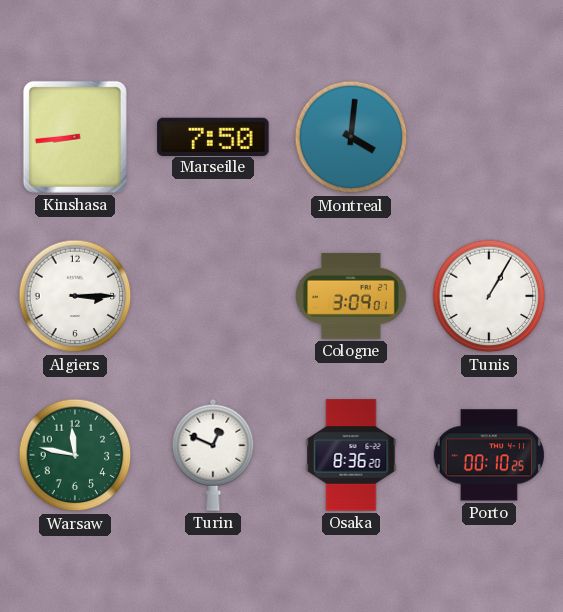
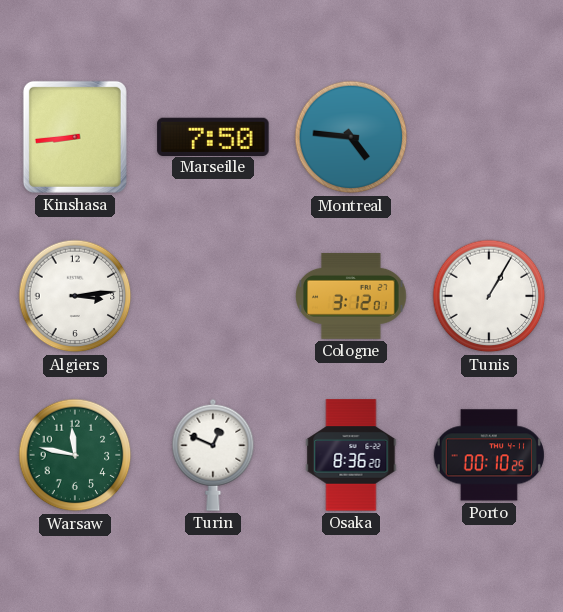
Montreal: 4:01 -> 4:46
Algiers: 3:15 -> 3:14
Cologne: 3:09 -> 3:12
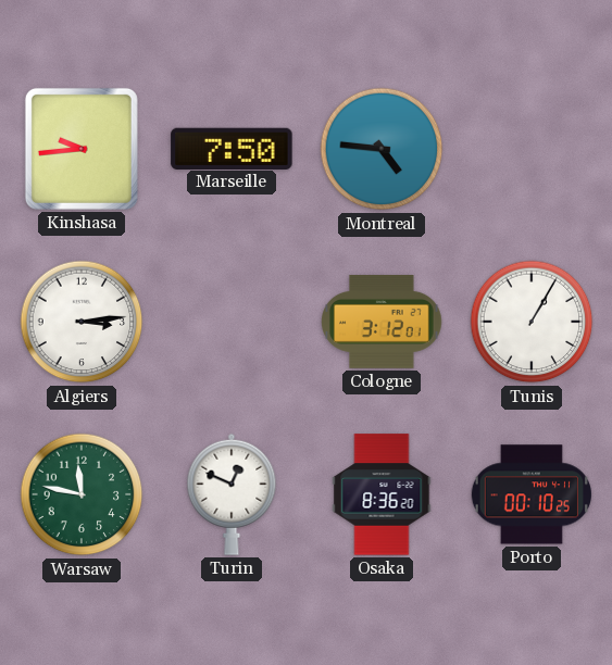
Kinshasa: 8:44 -> 9:44
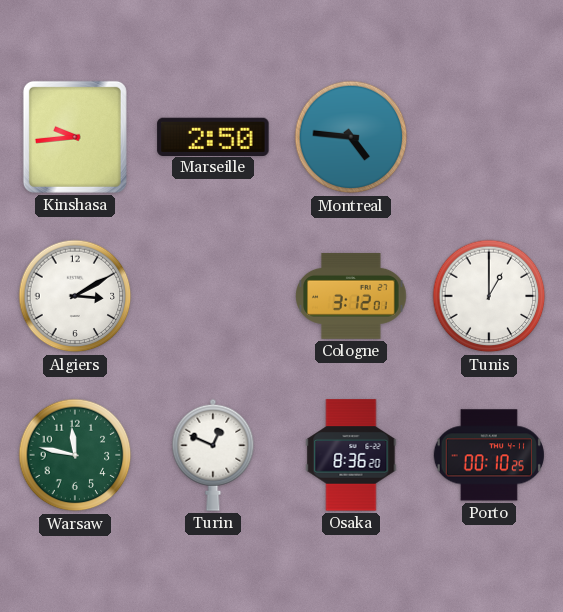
Marseille: 7:50 -> 2:50
Algiers: 3:14 -> 3:10
Tunis: 1:05 -> 1:00
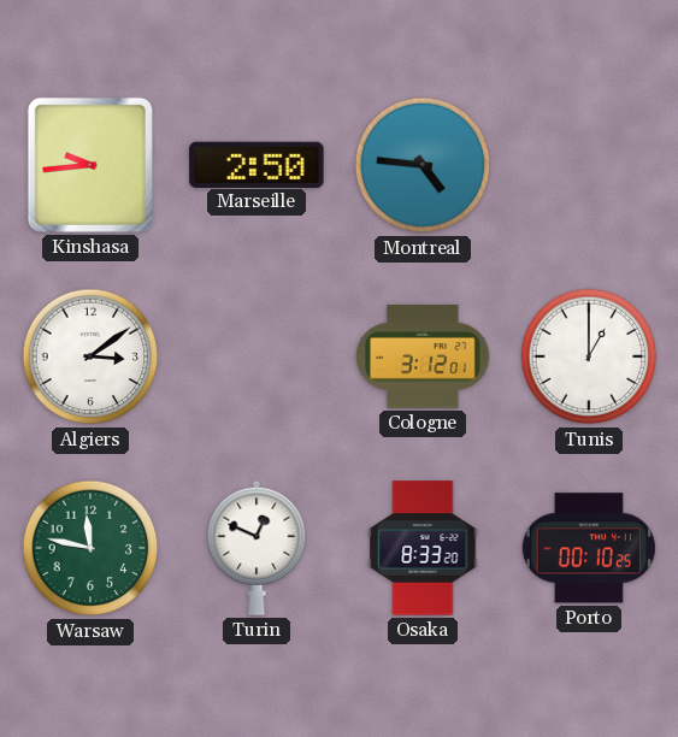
Algiers: 3:10 -> 3:09
Osaka: 8:36 -> 8:33
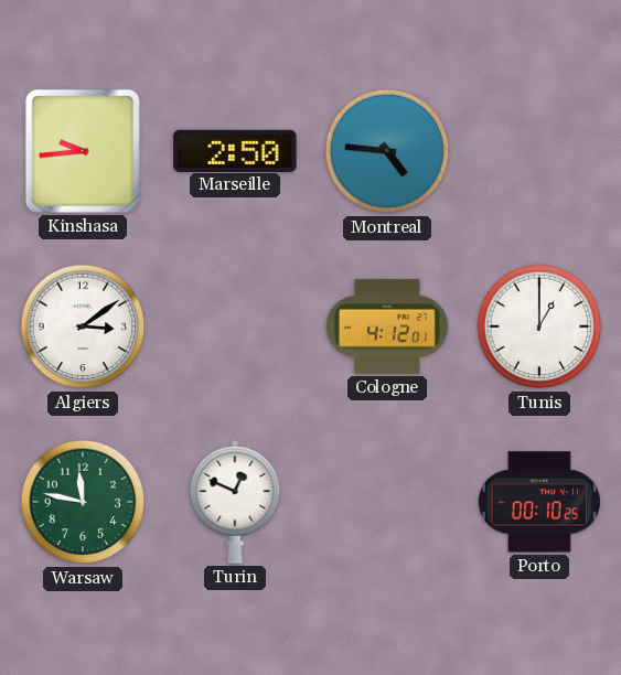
Cologne: 3:12 -> 4:12
Osaka: 8:33 -> none
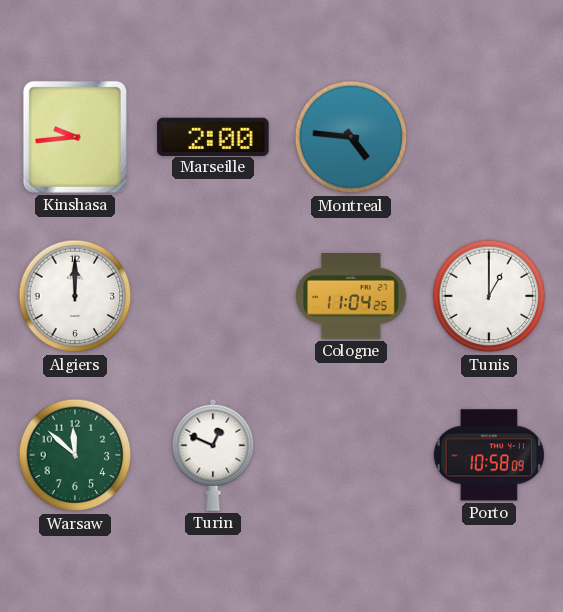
Marseille: 2:50 -> 2:00
Algiers: 3:09 -> 12:00
Cologne: 4:12 -> 11:04
Warsaw: 11:47 -> 11:52
Porto: 00:10 -> 10:58
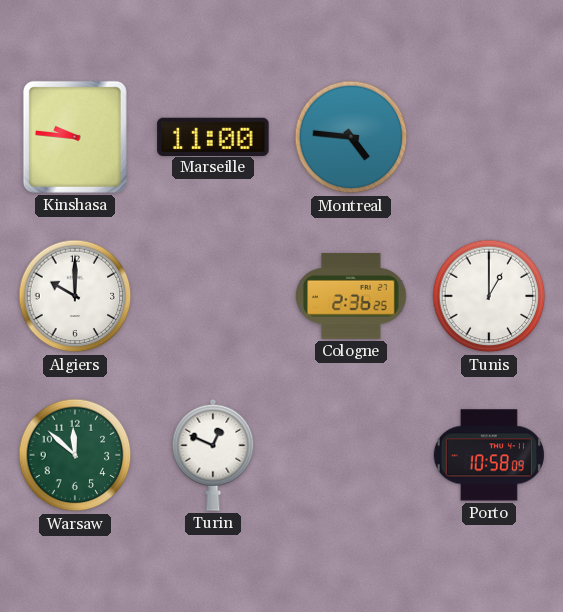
Kinshasa: 9:44 -> 9:46
Marseille: 2:00 -> 11:00
Algiers: 12:00 -> 10:00
Cologne: 11:04 -> 2:36
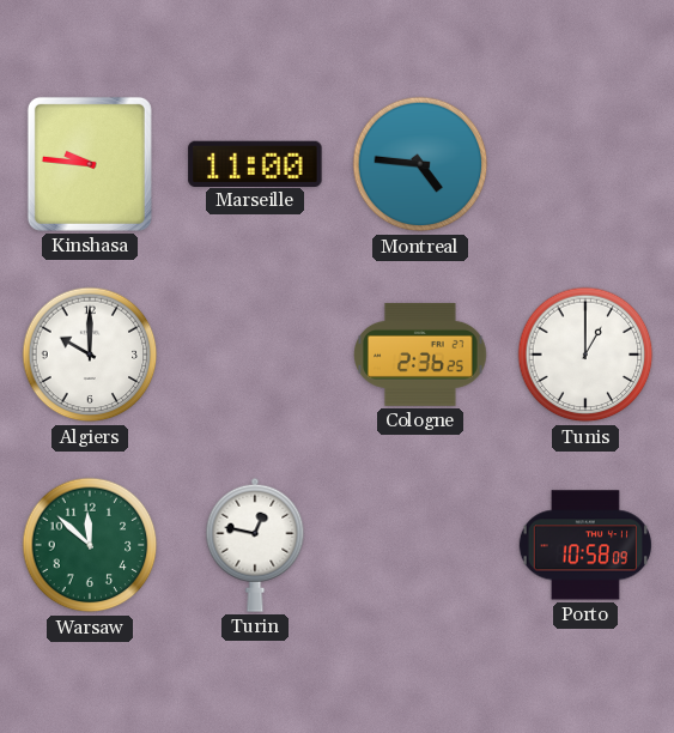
Turin: 12:49 -> 12:47
